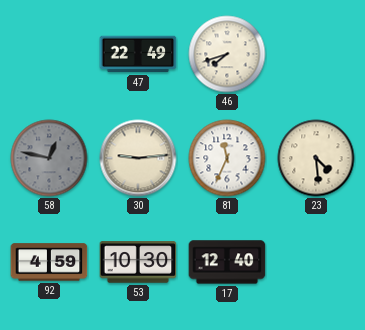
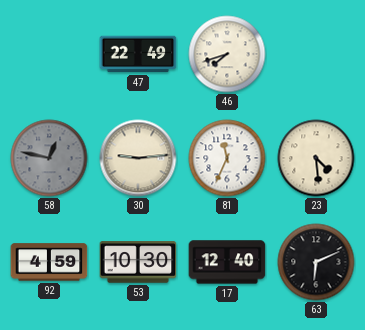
63: none -> 6:11
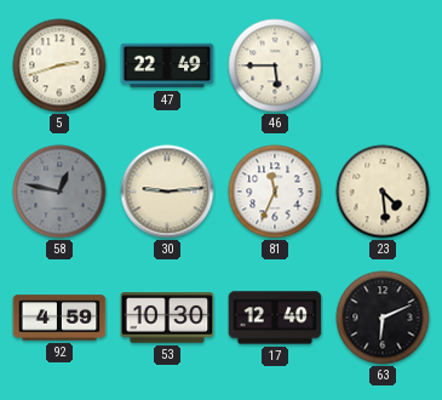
5: none -> 2:42
46: 7:42 -> 5:45
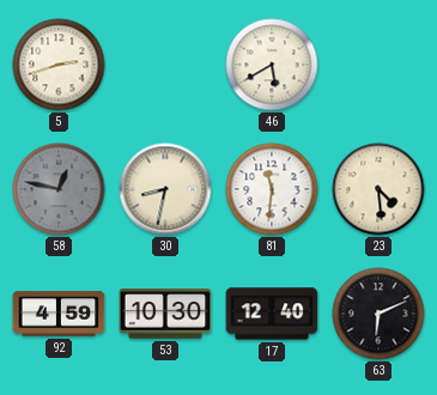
47: 22:49 -> none
46: 5:45 -> 5:40
30: 9:14 -> 8:32
81: 11:34 -> 11:31
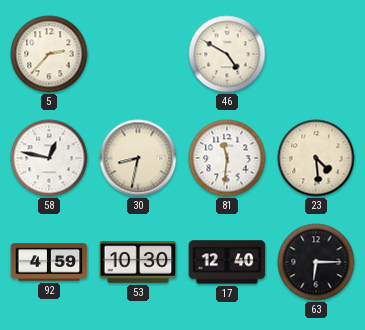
5: 2:42 -> 2:37
46: 5:40 -> 4:50
58 dial: grey -> white
63: 6:11 -> 6:15
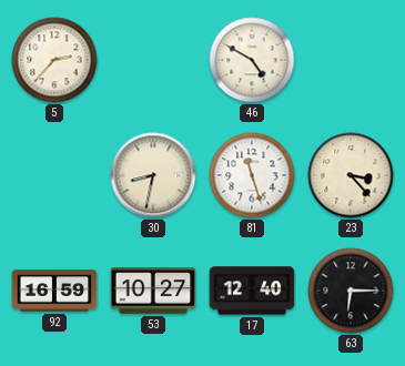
58: 12:47 -> none
81: 11:31 -> 11:27
23: 4:29 -> 3:23
92: 4:59 -> 16:59
53: 10:30 -> 10:27
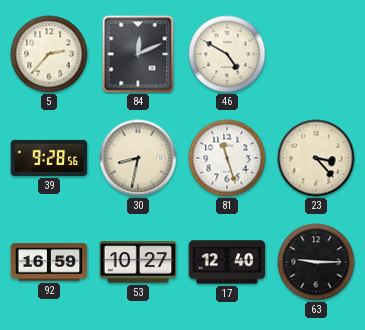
84: none -> 12:11
39: none -> 9:28
63: 6:15 -> 9:15
